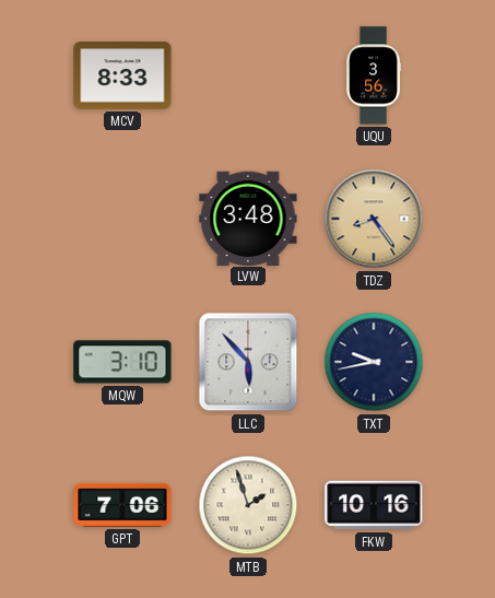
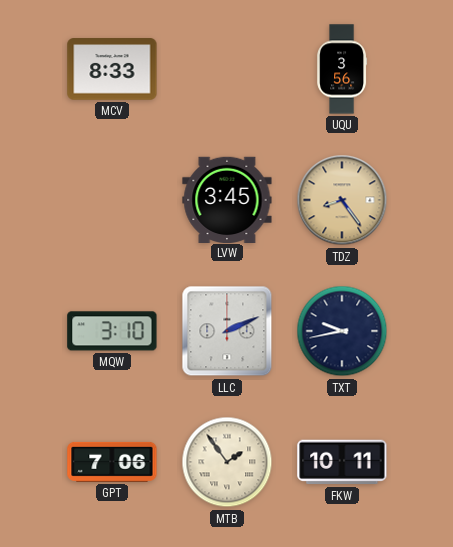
LVW: 3:48 -> 3:45
LLC: 5:53 -> 2:11
MTB: 1:57 -> 1:54
FKW: 10:16 -> 10:11
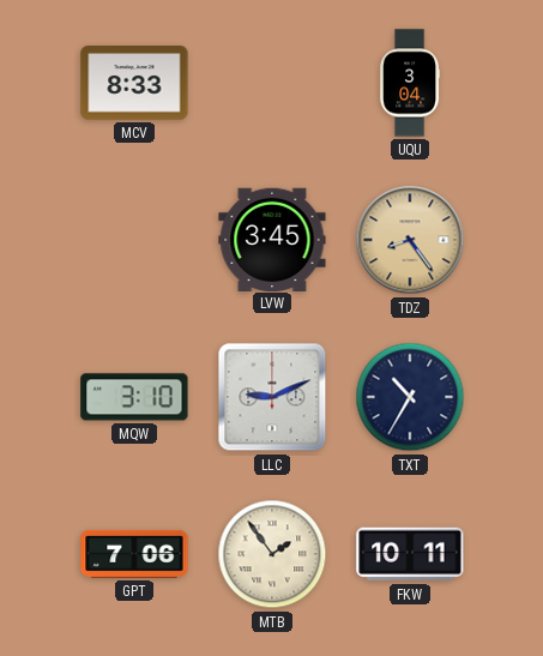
UQU: 3:56 -> 3:04
LLC: 2:11 -> 9:11
TXT: 9:43 -> 10:35
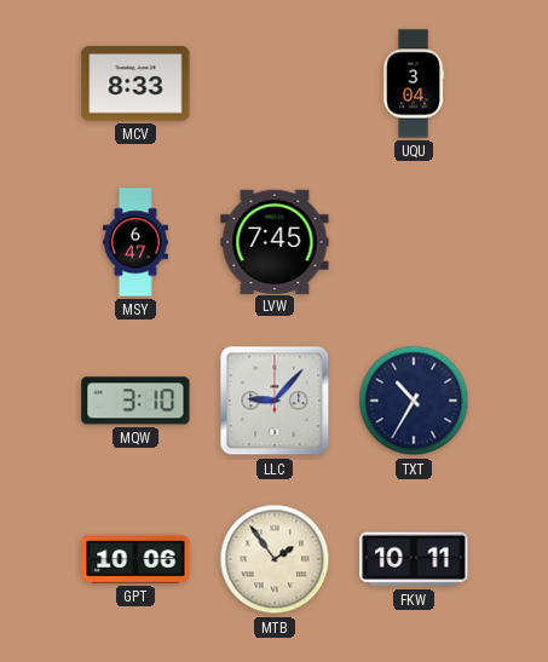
MSY: none -> 6:47
LVW: 3:45 -> 7:45
TDZ: 8:24 -> none
LLC: 9:11 -> 9:07
GPT: 7:06 -> 10:06
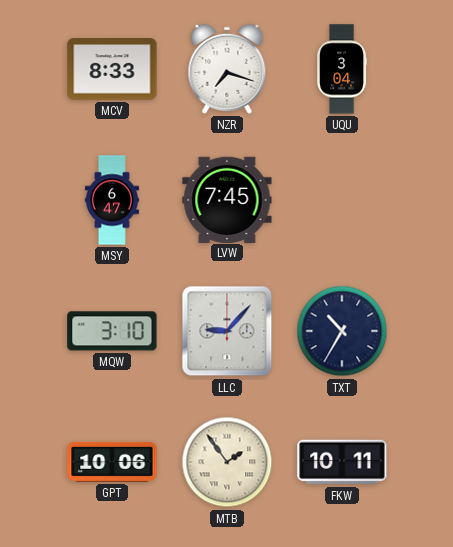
NZR: none -> 7:18
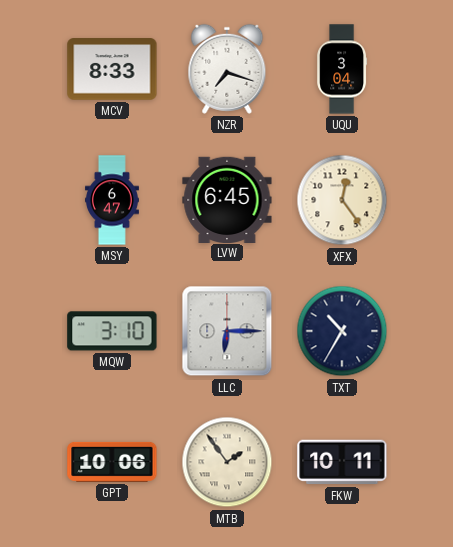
LVW: 7:45 -> 6:45
XFX: none -> 12:24
LLC: 9:07 -> 6:15
